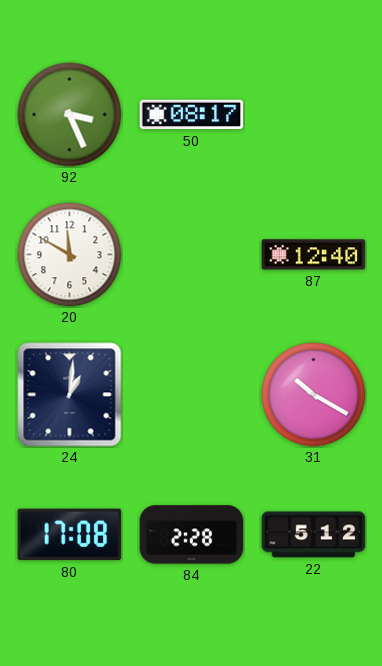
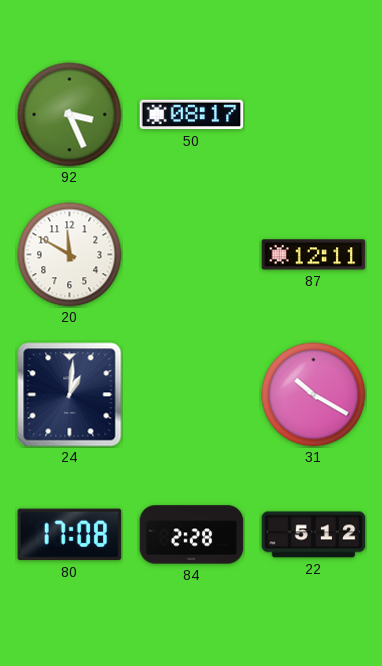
87: 12:40 -> 12:11
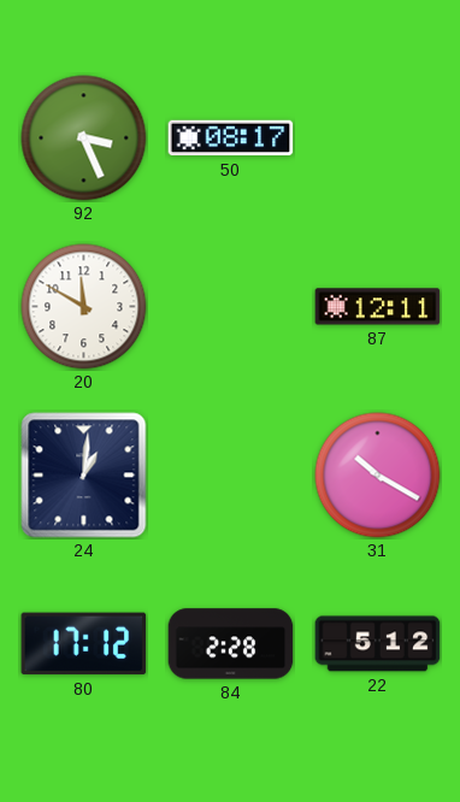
80: 17:08 -> 17:12
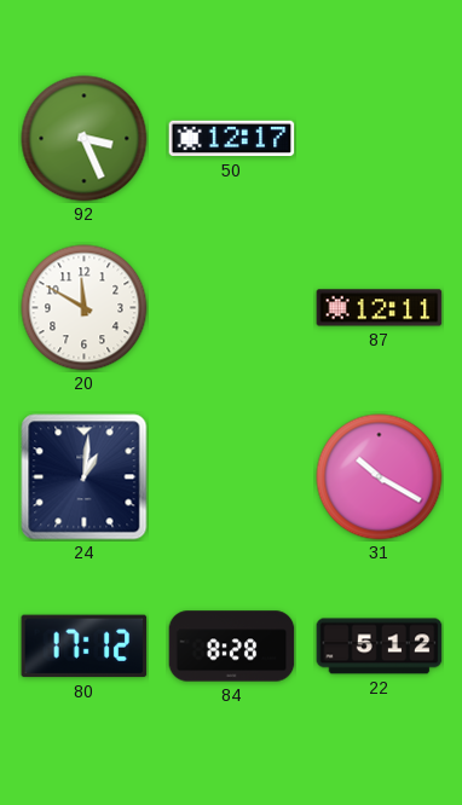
50: 08:17 -> 12:17
84: 2:28 -> 8:28
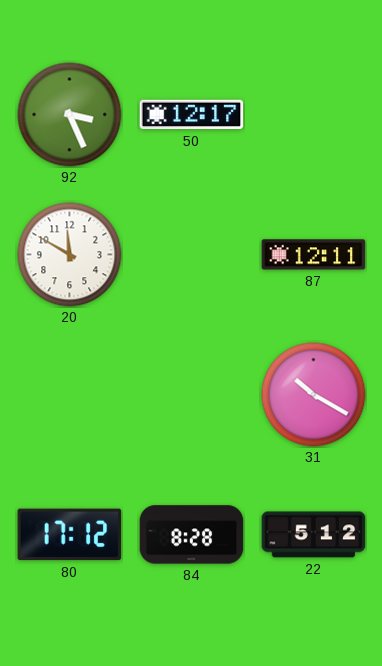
24: 1:01 -> none
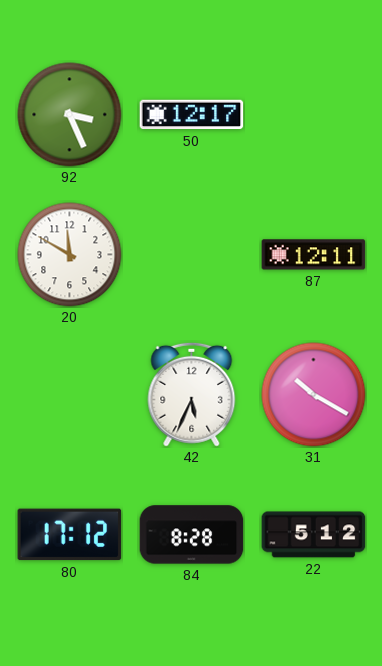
42: none -> 5:34
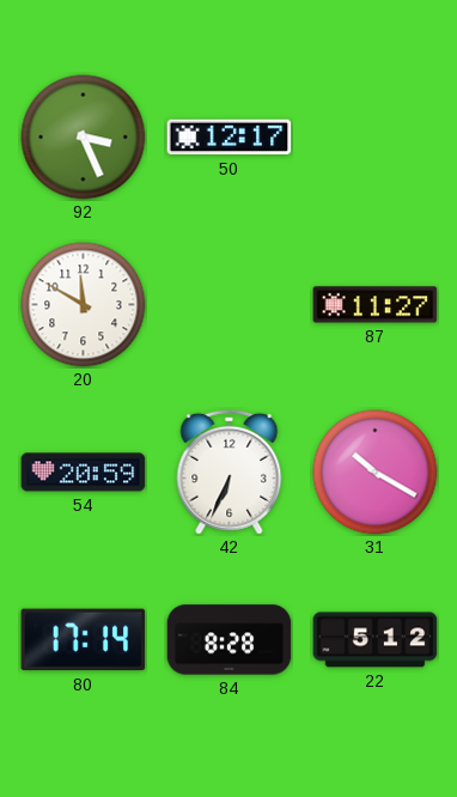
87: 12:11 -> 11:27
54: none -> 20:59
42: 5:34 -> 6:34
80: 17:12 -> 17:14
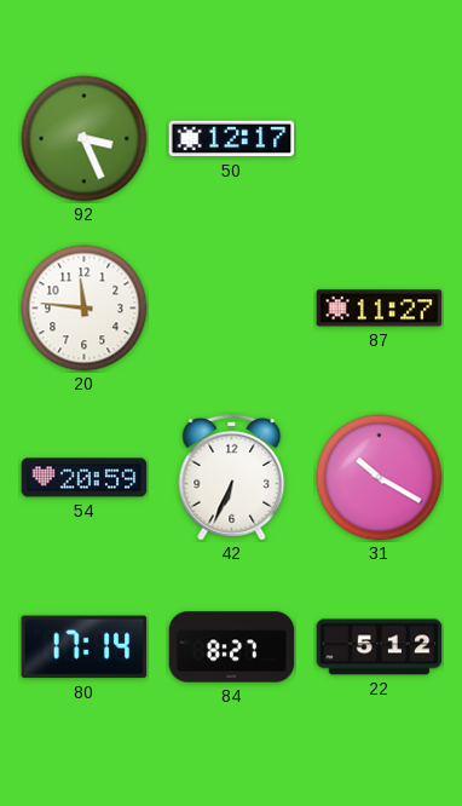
20: 11:50 -> 11:46
84: 8:28 -> 8:27
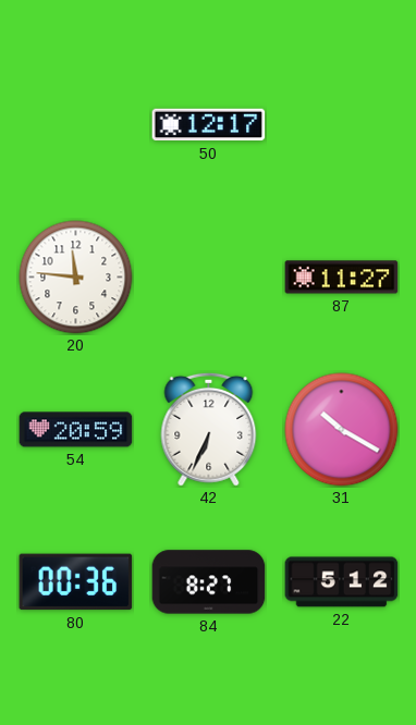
92: 3:26 -> none
80: 17:14 -> 00:36
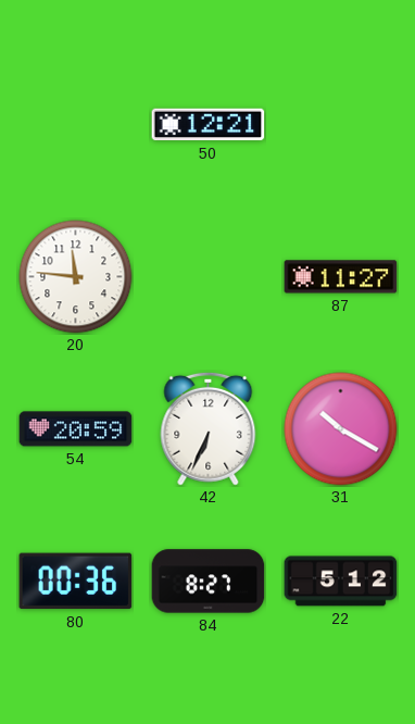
50: 12:17 -> 12:21
